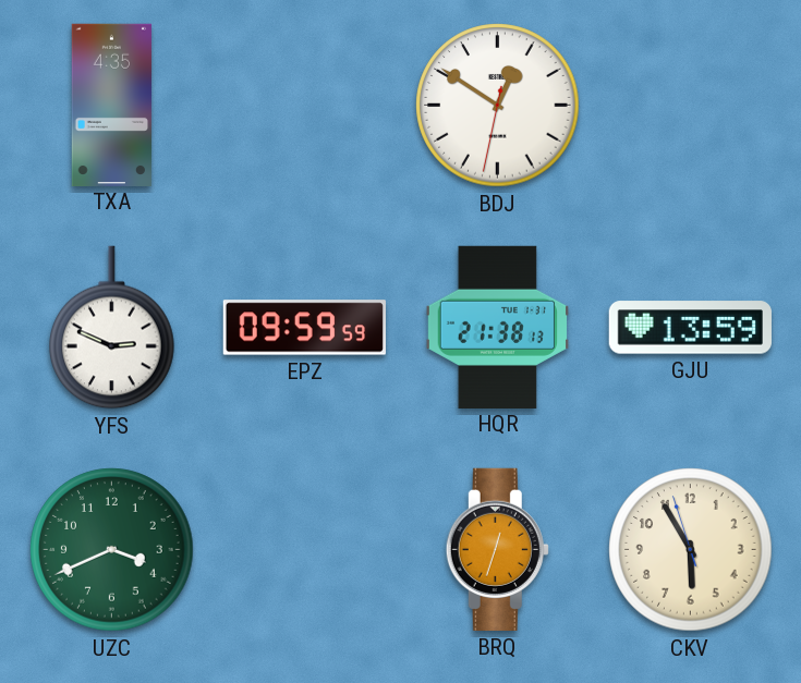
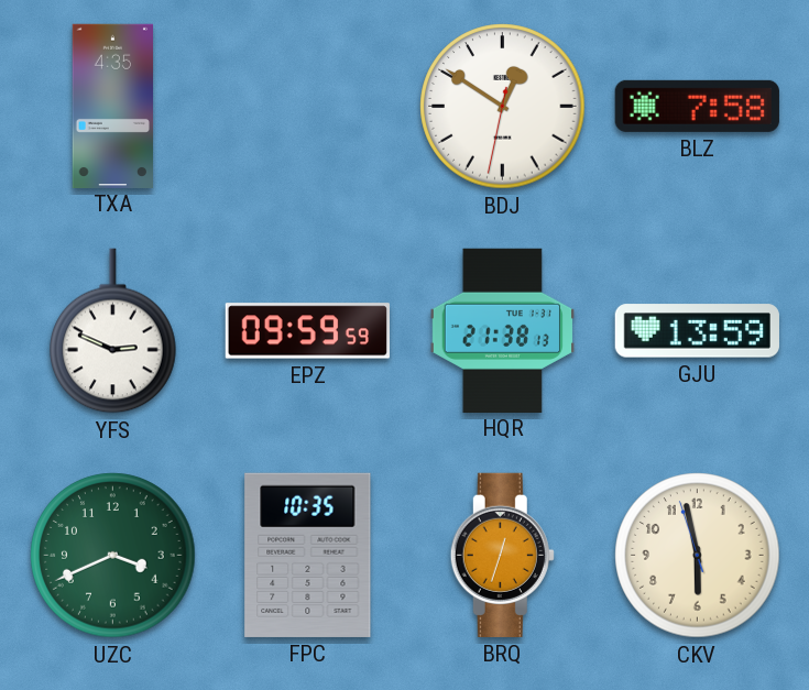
BLZ: none -> 7:58
FPC: none -> 10:35
CKV: 5:54 -> 5:57
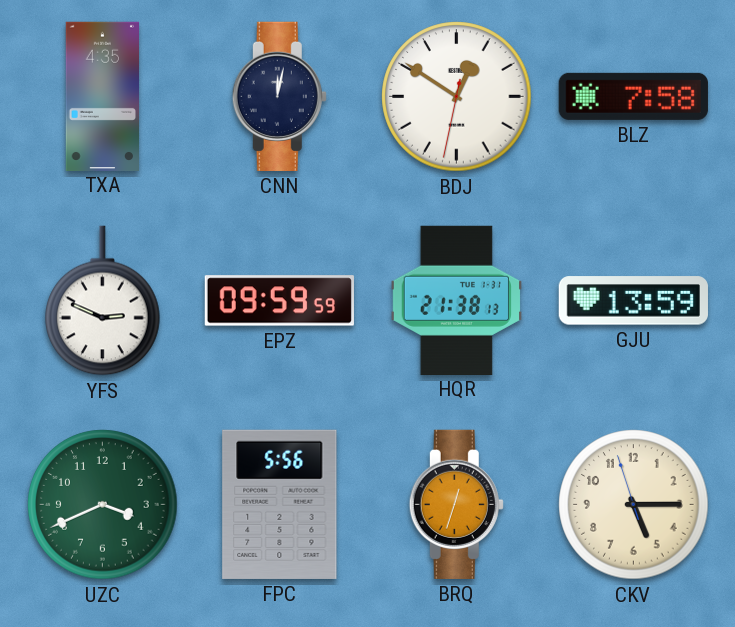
CNN: none -> 12:02
FPC: 10:35 -> 5:56
CKV: 5:57 -> 5:14
